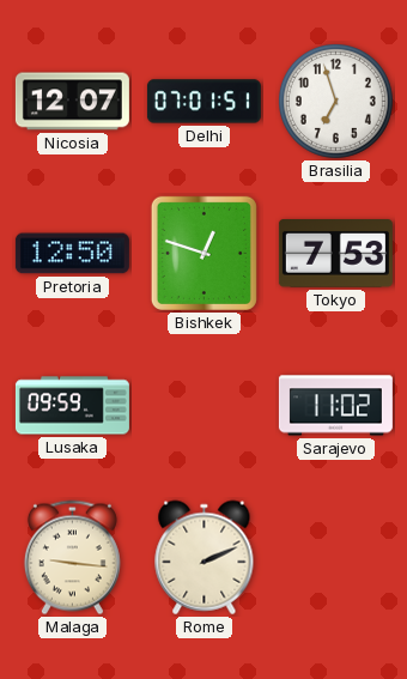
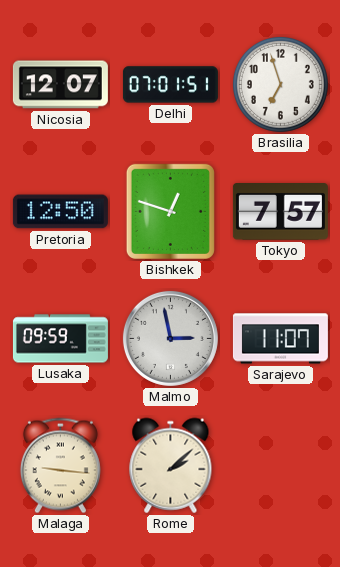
Tokyo: 7:53 -> 7:57
Malmo: none -> 2:58
Sarajevo: 11:02 -> 11:07
Rome: 2:11 -> 2:08
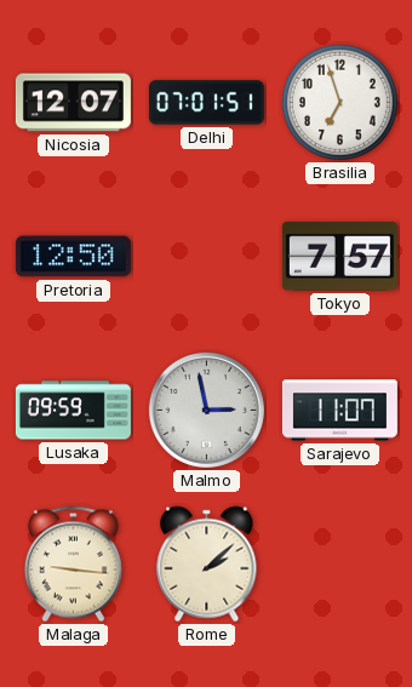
Bishkek: 12:48 -> none
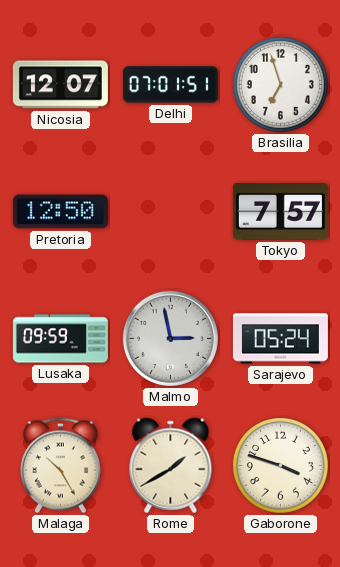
Sarajevo: 11:07 -> 05:24
Malaga: 9:16 -> 10:25
Rome: 2:08 -> 1:40
Gaborone: none -> 3:48
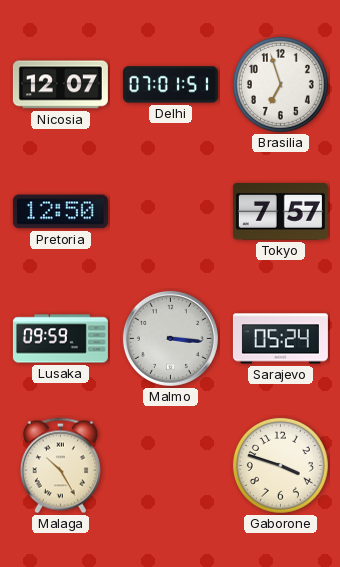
Malmo: 2:58 -> 3:16
Rome: 1:40 -> none
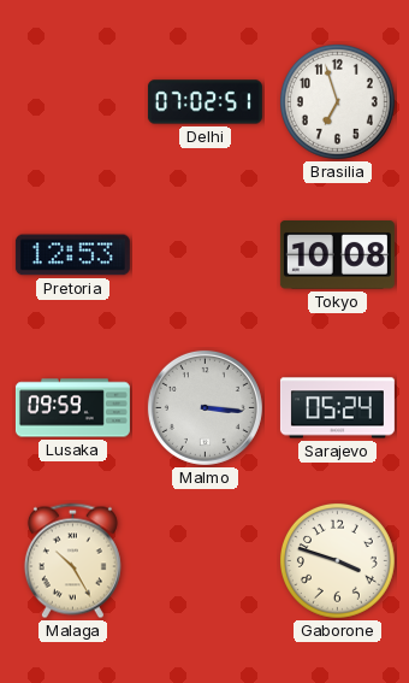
Nicosia: 12:07 -> none
Delhi: 07:01 -> 07:02
Pretoria: 12:50 -> 12:53
Tokyo: 7:57 -> 10:08
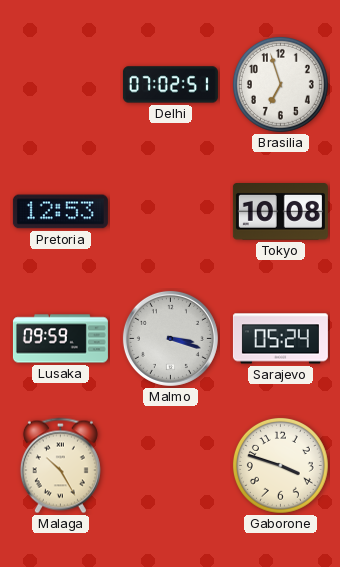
Malmo: 3:16 -> 3:18
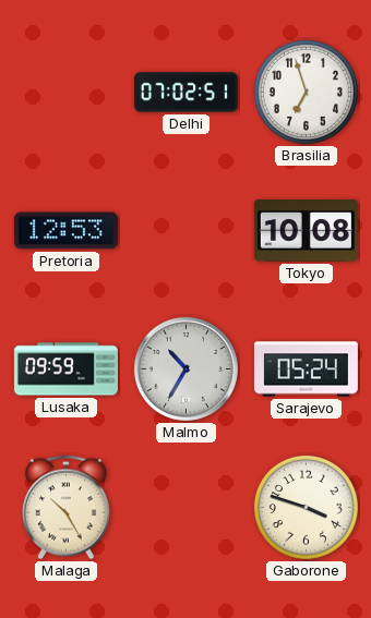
Malmo: 3:18 -> 10:35
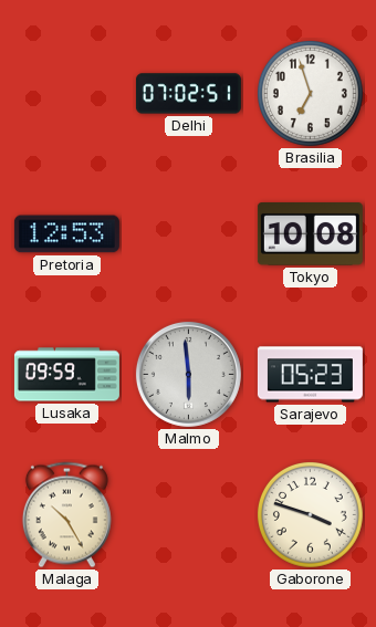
Malmo: 10:35 -> 5:59
Sarajevo: 05:24 -> 05:23
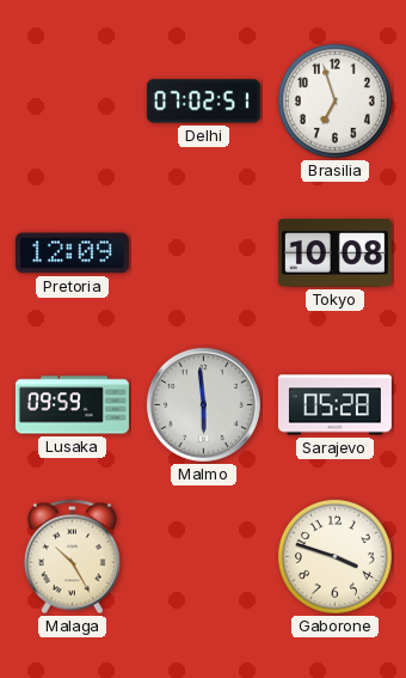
Pretoria: 12:53 -> 12:09
Sarajevo: 05:23 -> 05:28
